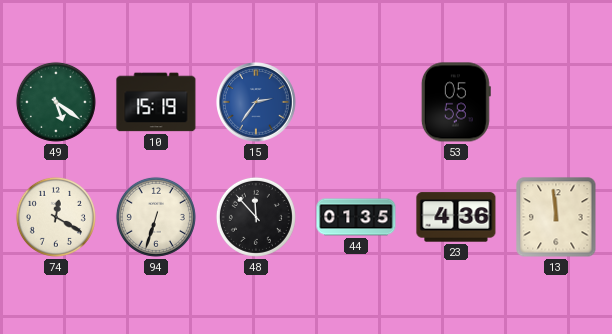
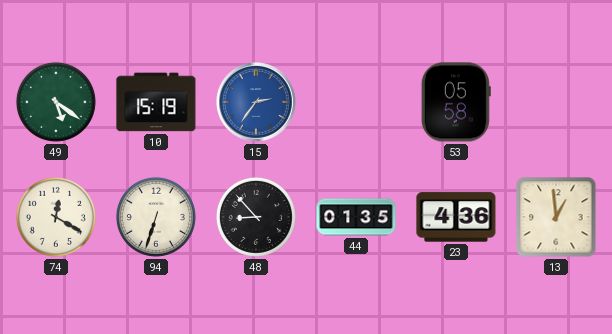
48: 11:53 -> 8:53
13: 11:59 -> 12:59
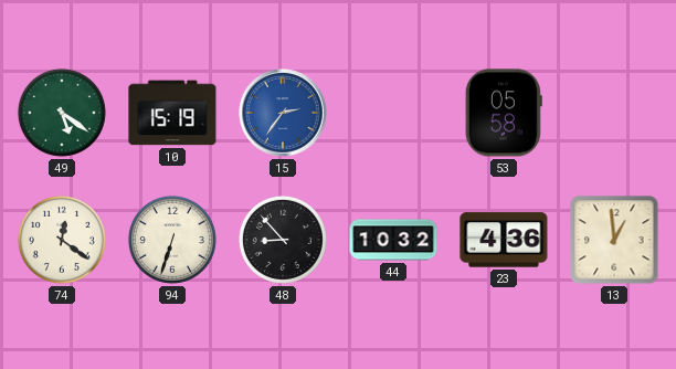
74: 12:20 -> 12:21
44: 01:35 -> 10:32
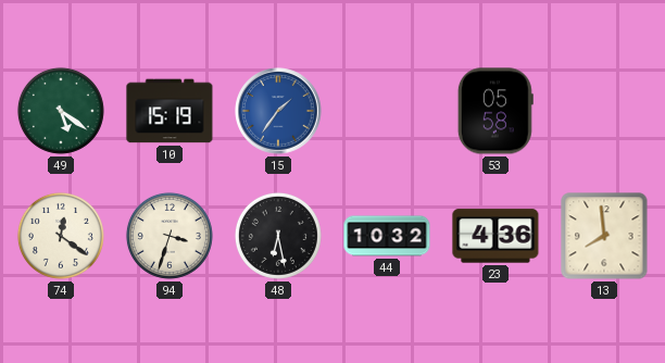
15: 2:36 -> 1:36
94: 6:33 -> 3:33
48: 8:53 -> 6:28
13: 12:59 -> 7:59
